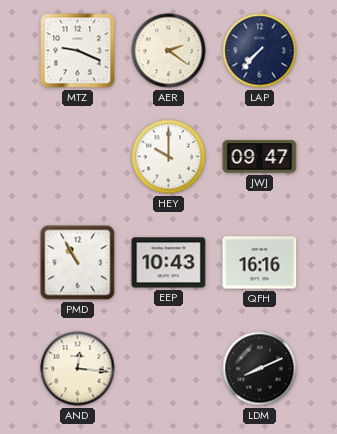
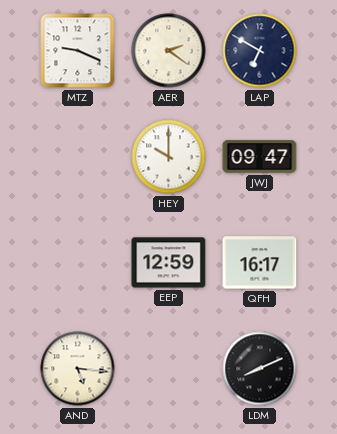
LAP: 7:37 -> 6:50
PMD: 10:55 -> none
EEP: 10:43 -> 12:59
QFH: 16:16 -> 16:17
AND: 12:16 -> 5:16
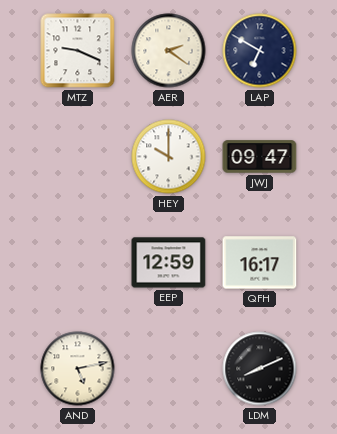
AND: 5:16 -> 5:13
